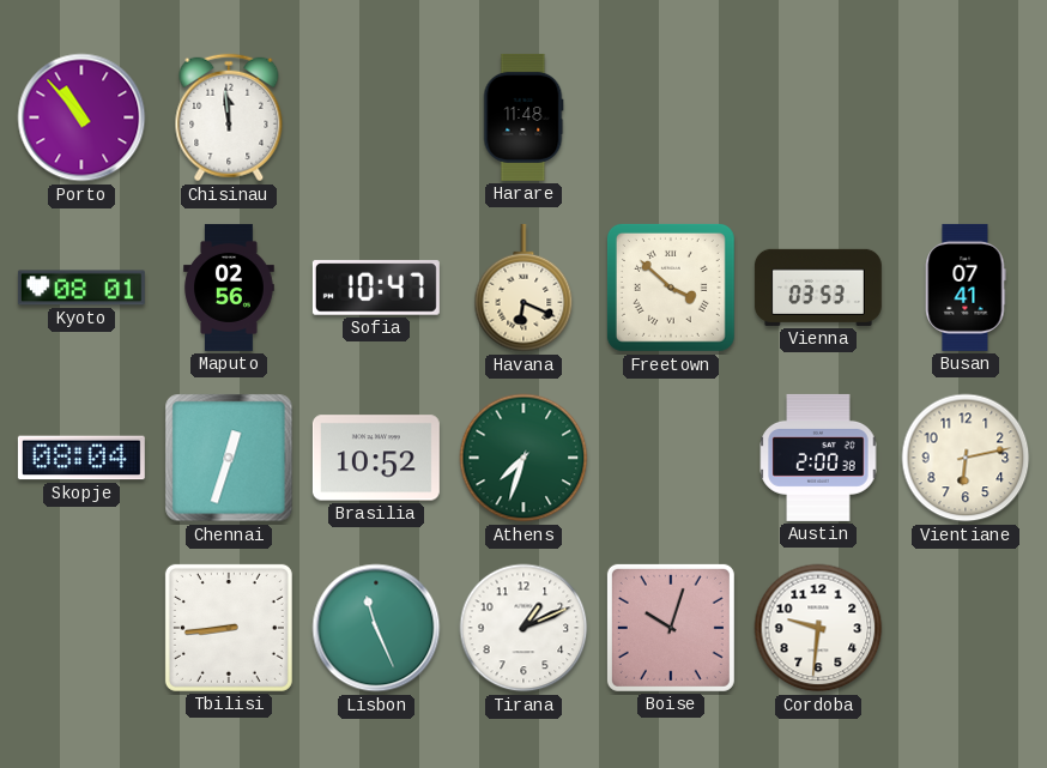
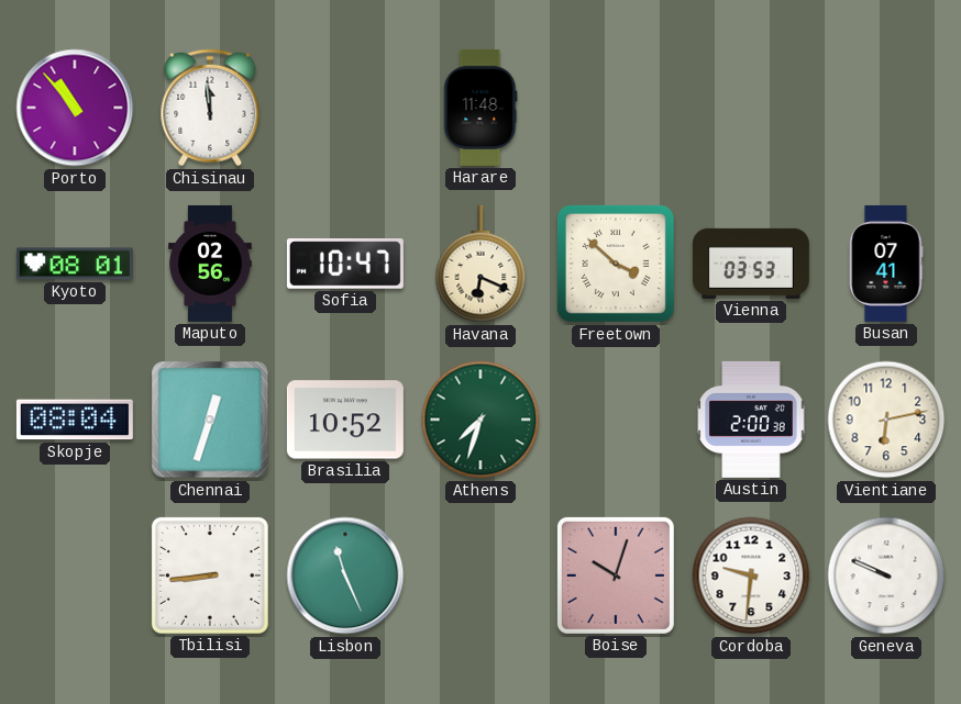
Tirana: 1:11 -> none
Geneva: none -> 9:49
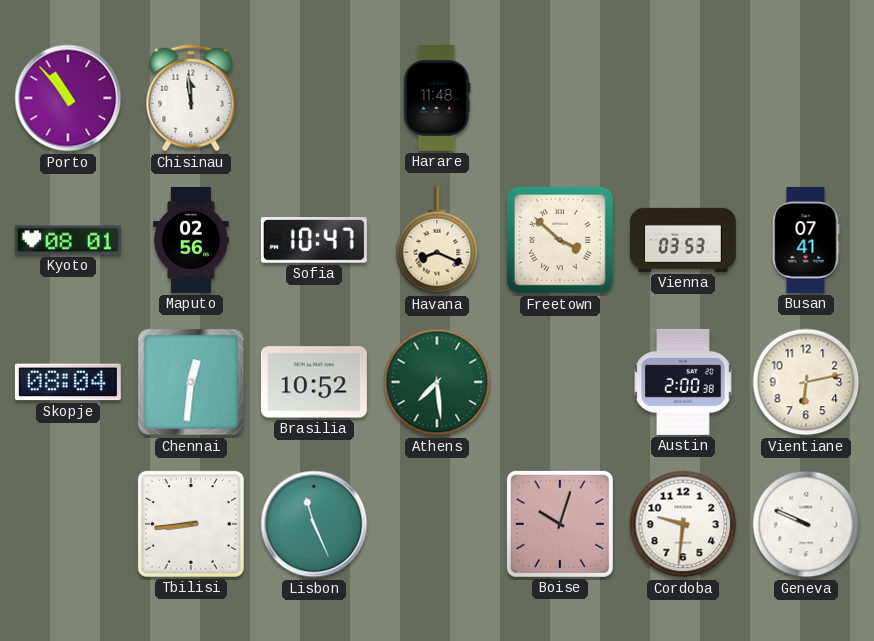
Havana: 6:19 -> 8:19
Chennai: 12:33 -> 12:31
Athens: 7:33 -> 7:29
